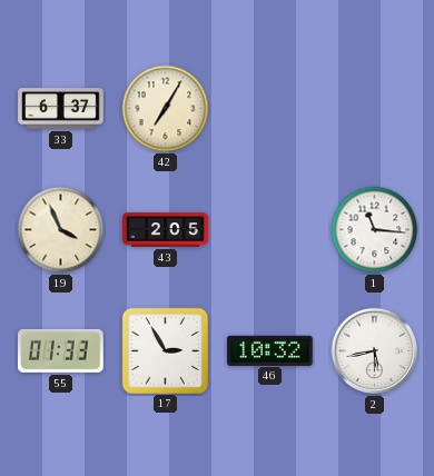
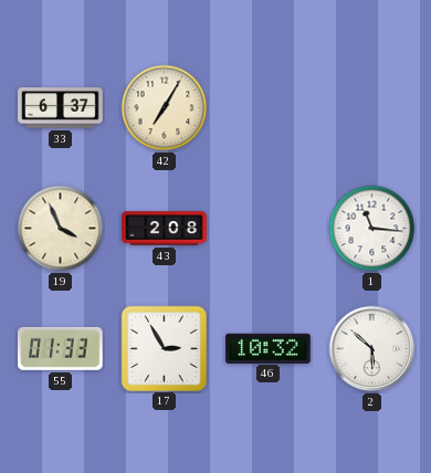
43: 2:05 -> 2:08
2: 5:43 -> 5:52
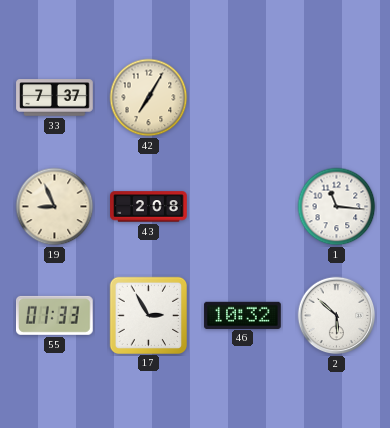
33: 6:37 -> 7:37
19: 3:56 -> 8:56
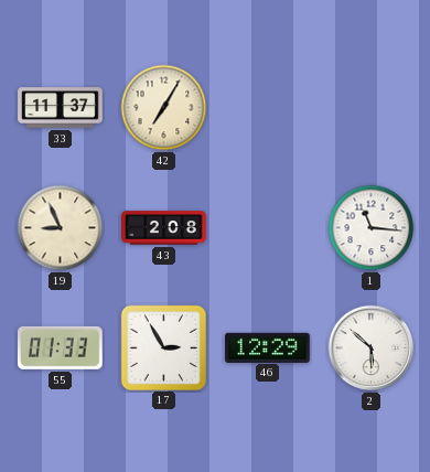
33: 7:37 -> 11:37
46: 10:32 -> 12:29
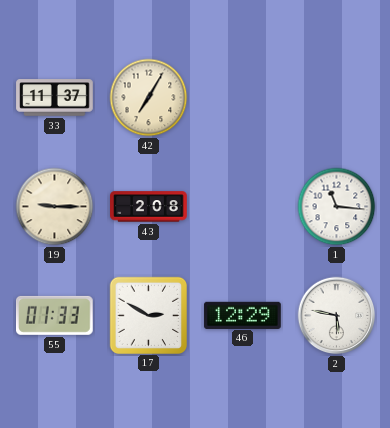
19: 8:56 -> 9:15
17: 2:55 -> 2:50
2: 5:52 -> 5:47
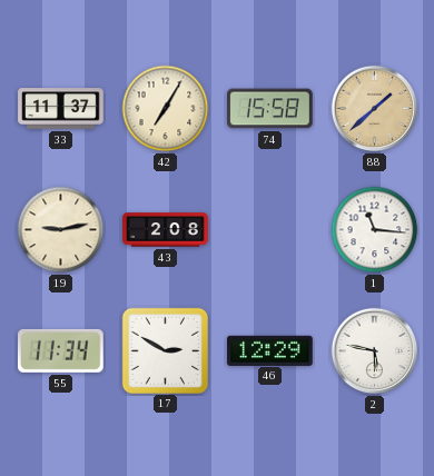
74: none -> 15:58
88: none -> 1:38
19: 9:15 -> 9:13
55: 01:33 -> 11:34
